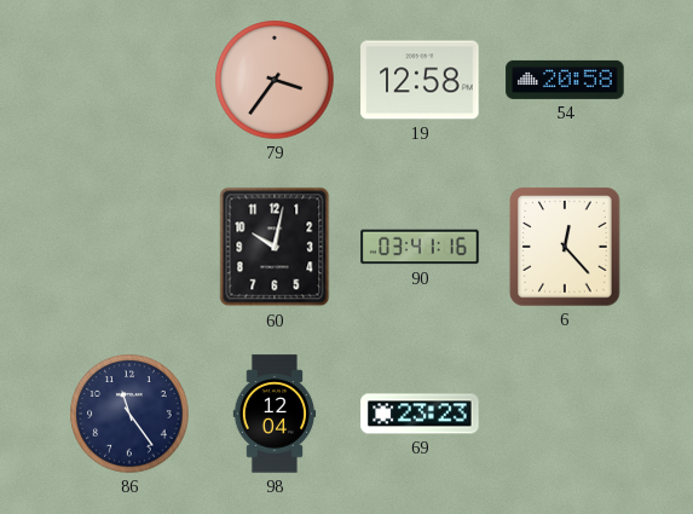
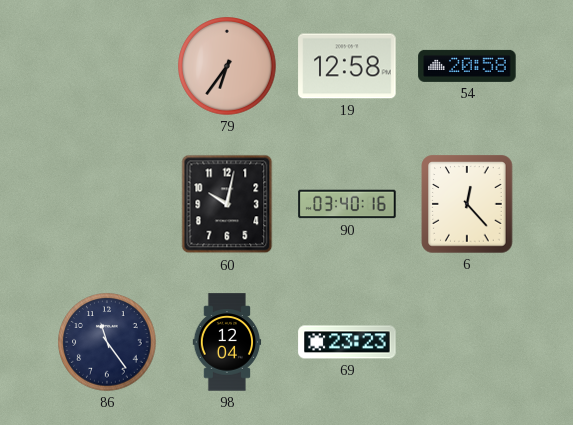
79: 3:36 -> 6:36
90: 03:41 -> 03:40
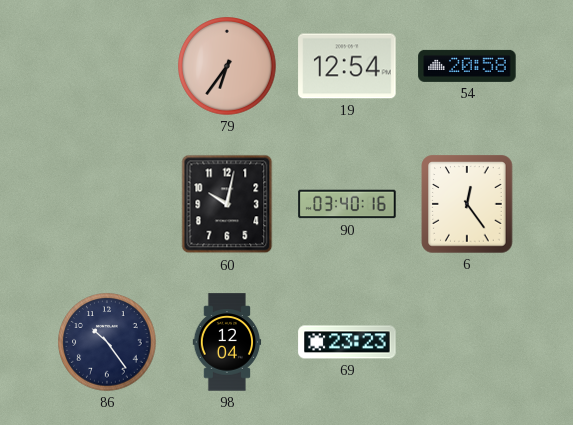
19: 12:58 -> 12:54
6: 12:23 -> 12:24
86: 11:24 -> 10:24
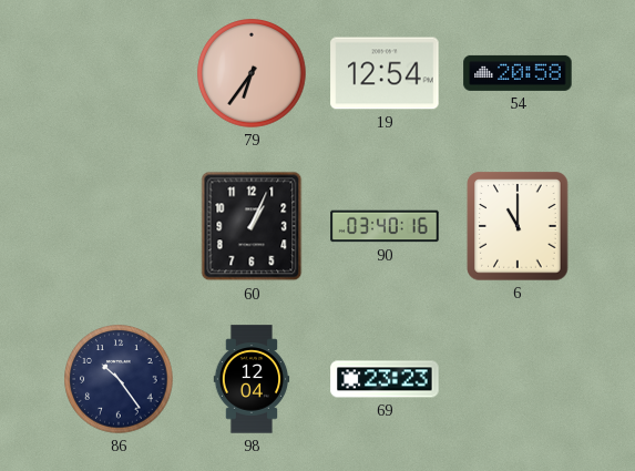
60: 10:02 -> 1:04
6: 12:24 -> 11:00
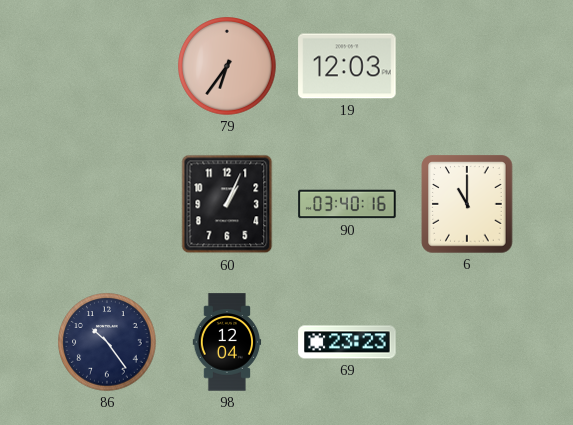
19: 12:54 -> 12:03
54: 20:58 -> none
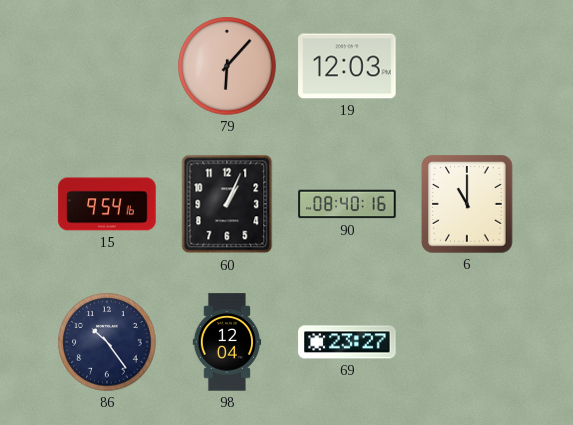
79: 6:36 -> 6:07
15: none -> 9:54
90: 03:40 -> 08:40
69: 23:23 -> 23:27
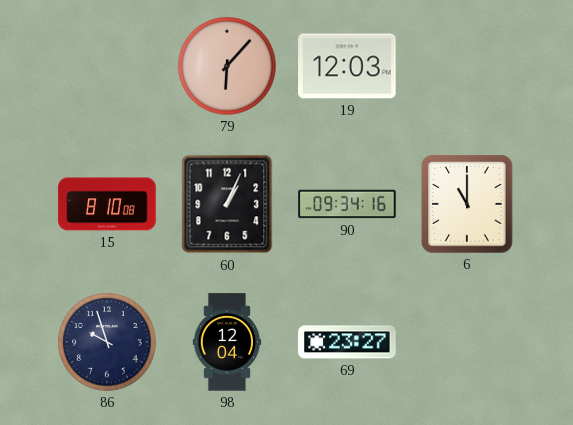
15: 9:54 -> 8:10
90: 08:40 -> 09:34
86: 10:24 -> 9:57
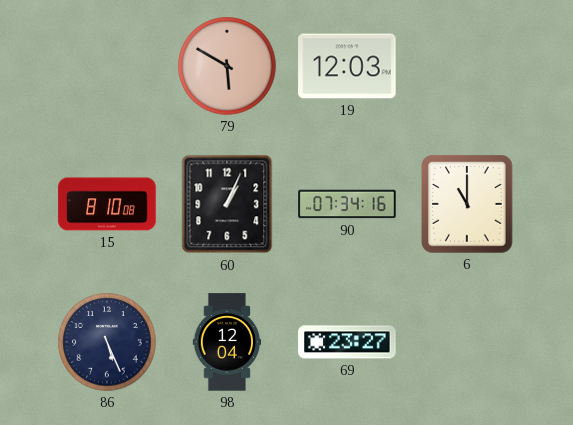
79: 6:07 -> 5:50
90: 09:34 -> 07:34
86: 9:57 -> 5:26
